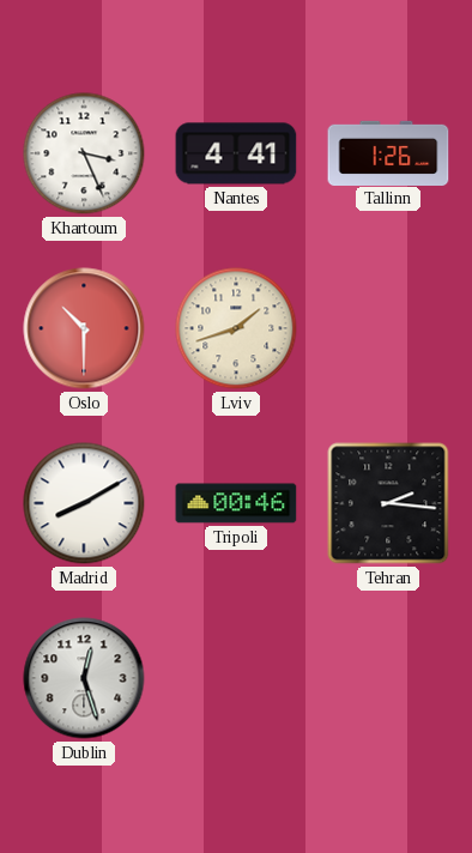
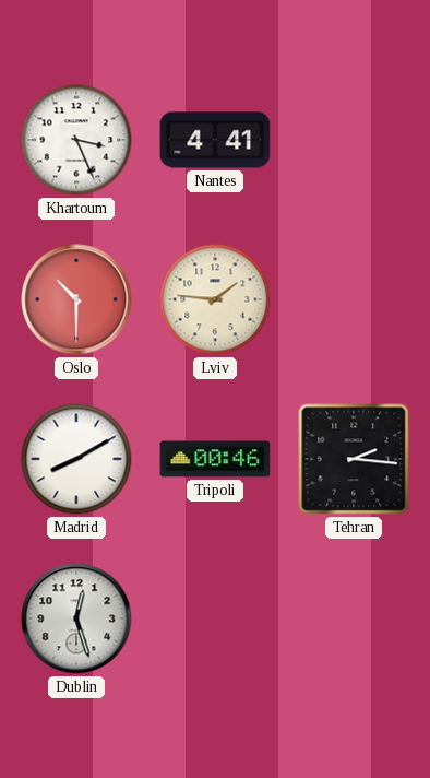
Tallinn: 1:26 -> none
Lviv: 1:42 -> 1:46
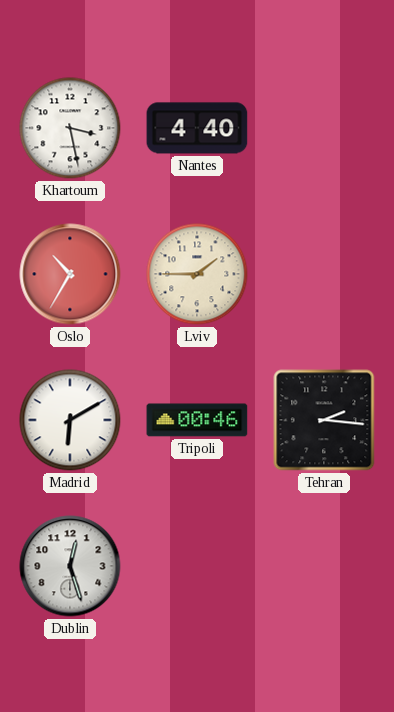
Khartoum: 3:26 -> 3:28
Nantes: 4:41 -> 4:40
Oslo: 10:30 -> 10:35
Lviv: 1:46 -> 1:45
Madrid: 8:10 -> 6:10
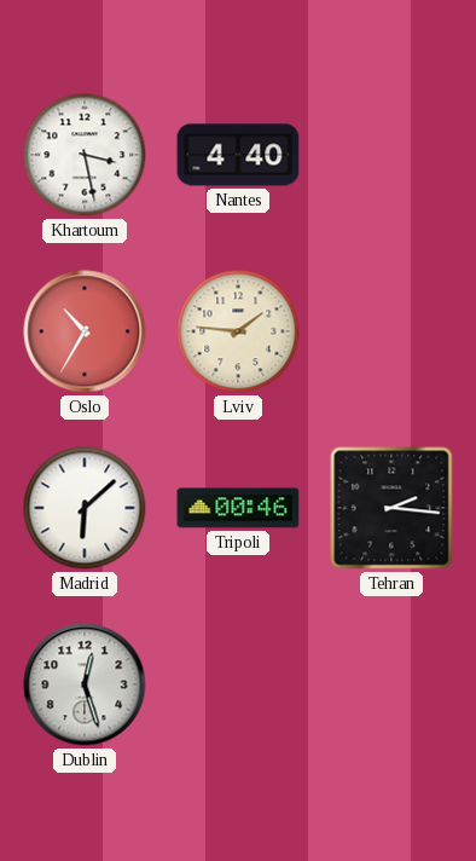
Lviv: 1:45 -> 1:46
Madrid: 6:10 -> 6:08
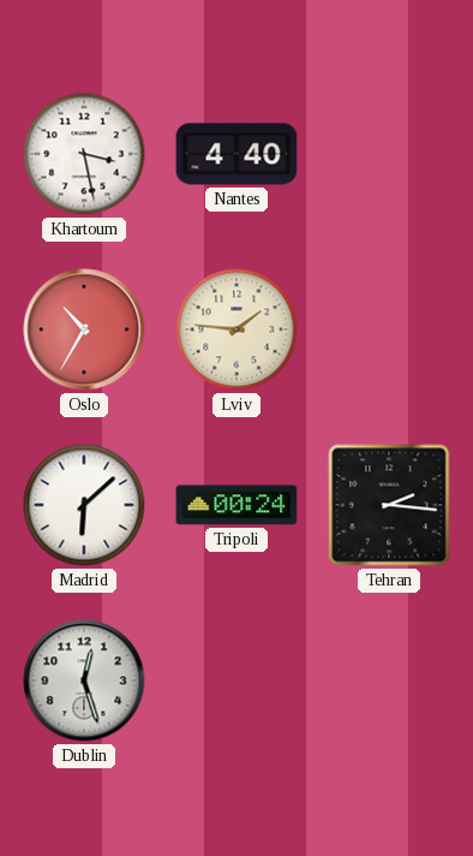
Tripoli: 00:46 -> 00:24
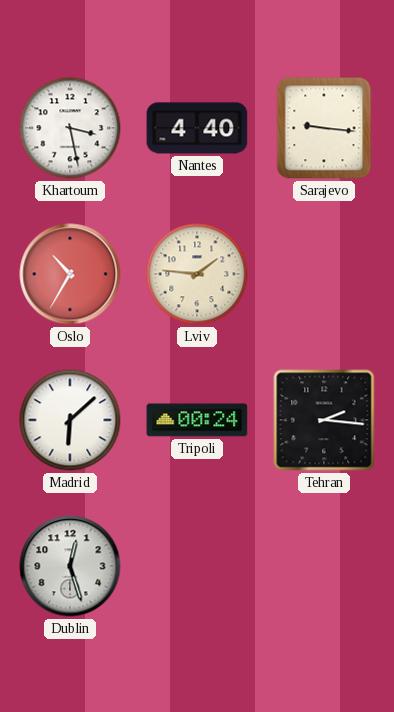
Sarajevo: none -> 9:16
